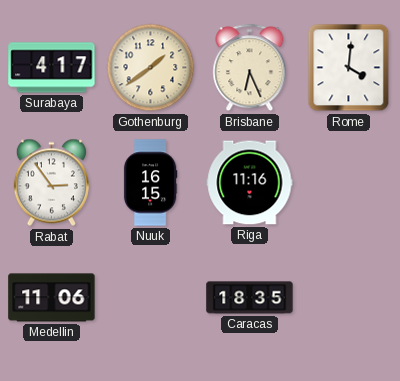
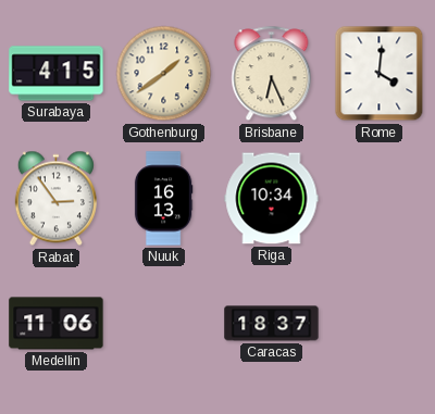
Surabaya: 4:17 -> 4:15
Nuuk: 16:15 -> 16:13
Riga: 11:16 -> 10:34
Caracas: 18:35 -> 18:37
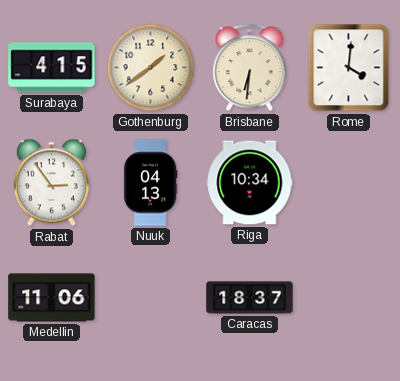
Brisbane: 6:26 -> 6:31
Nuuk: 16:13 -> 04:13
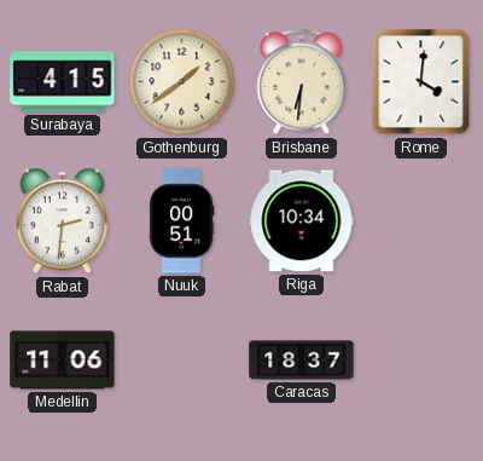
Rabat: 2:54 -> 2:31
Nuuk: 04:13 -> 00:51
